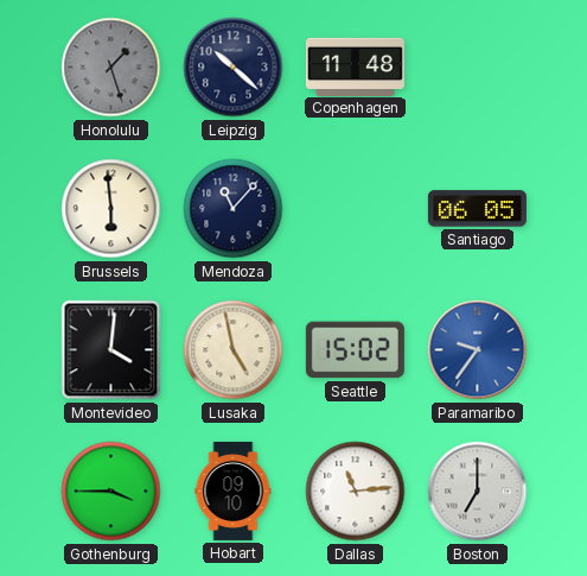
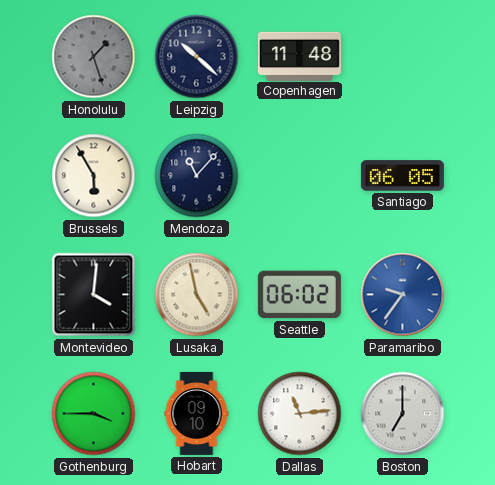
Brussels: 5:59 -> 5:55
Seattle: 15:02 -> 06:02
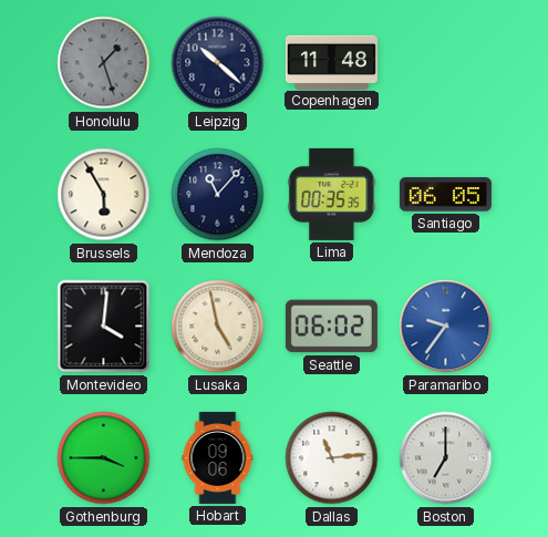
Lima: none -> 00:35
Hobart: 09:10 -> 09:06
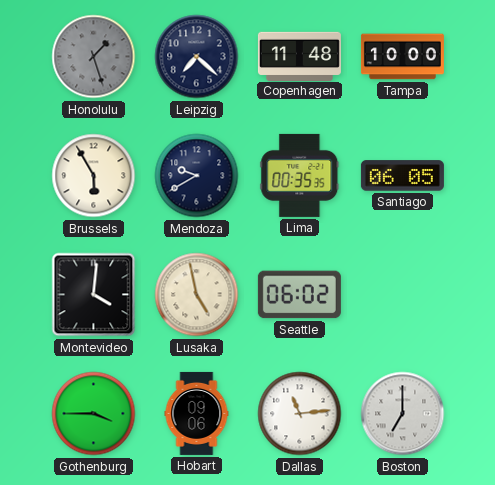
Leipzig: 10:22 -> 7:22
Tampa: none -> 10:00
Mendoza: 11:07 -> 9:40
Paramaribo: 9:36 -> none
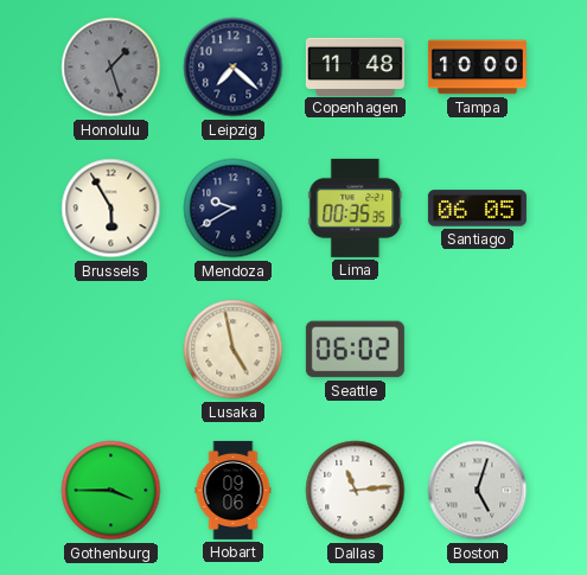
Montevideo: 4:01 -> none
Boston: 7:00 -> 5:03
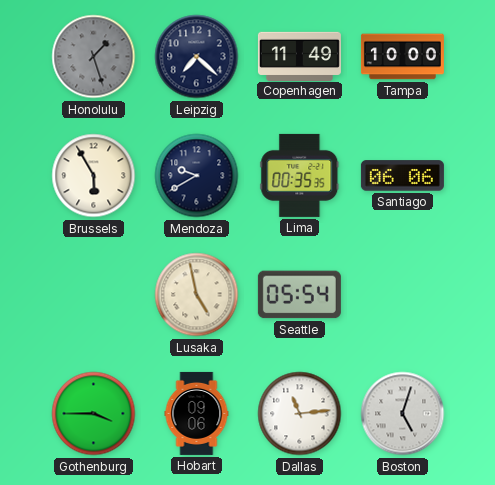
Copenhagen: 11:48 -> 11:49
Santiago: 06:05 -> 06:06
Seattle: 06:02 -> 05:54
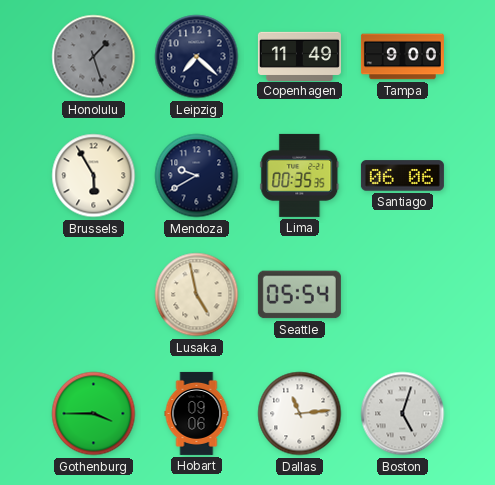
Tampa: 10:00 -> 9:00
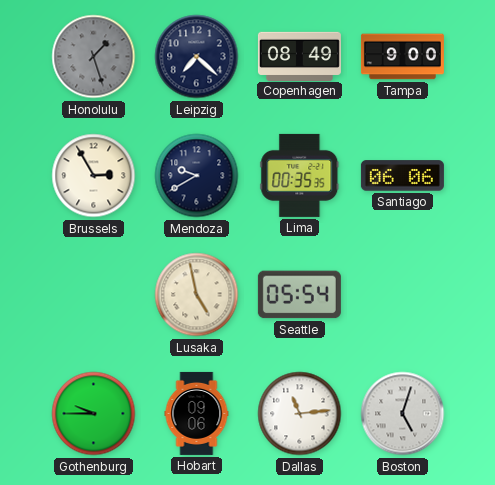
Copenhagen: 11:49 -> 08:49
Brussels: 5:55 -> 2:55
Gothenburg: 3:45 -> 9:45
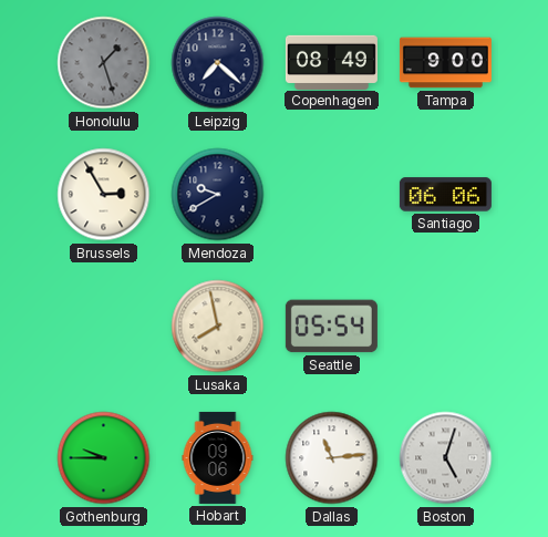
Lima: 00:35 -> none
Lusaka: 4:58 -> 7:58
